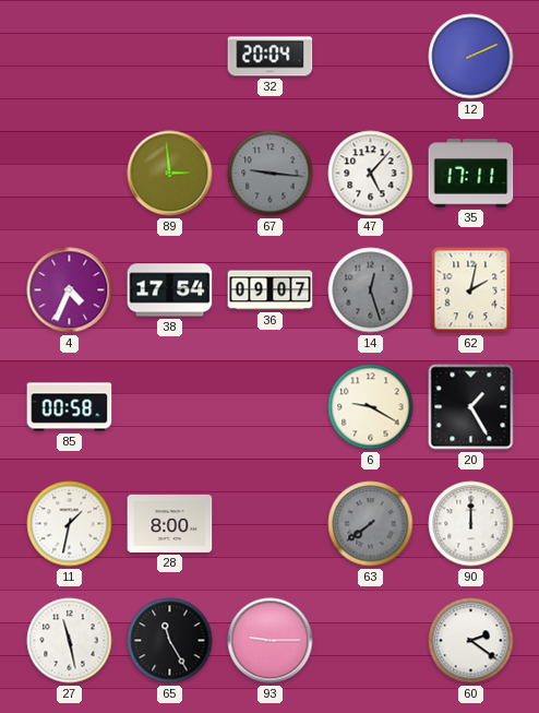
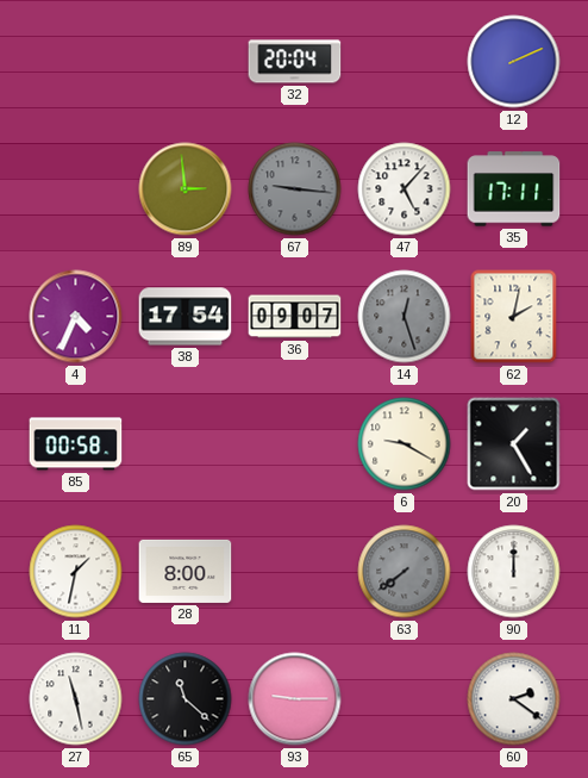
65: 11:25 -> 11:22
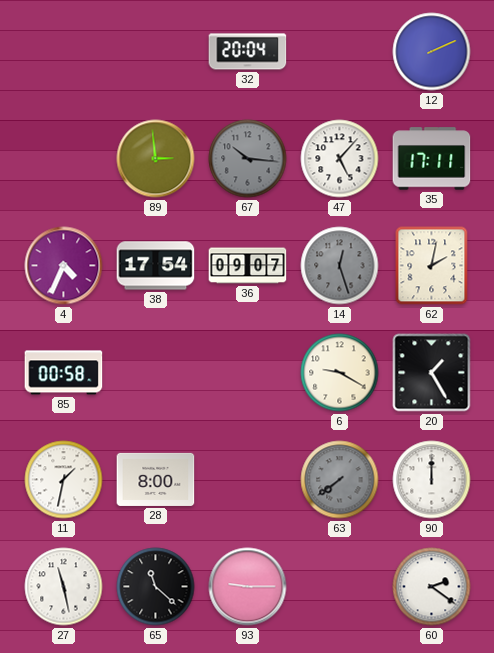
67: 9:16 -> 10:16
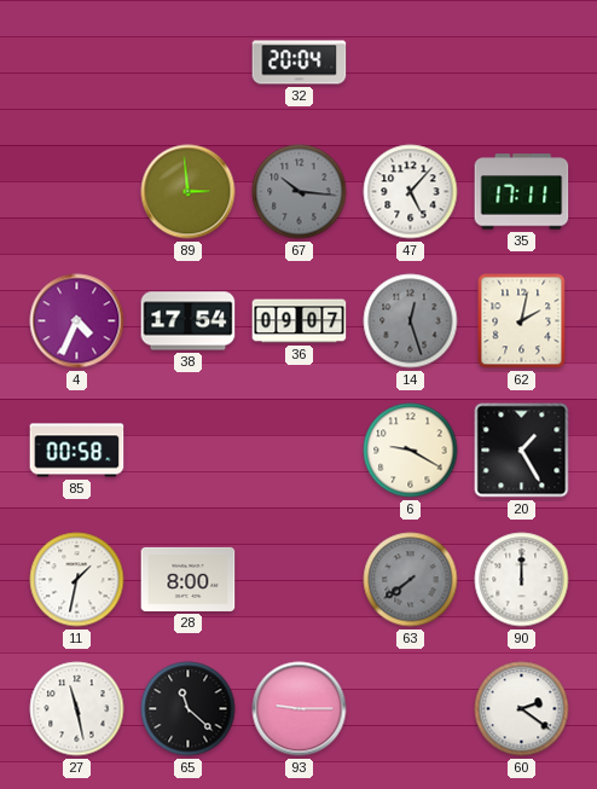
12: 2:11 -> none
